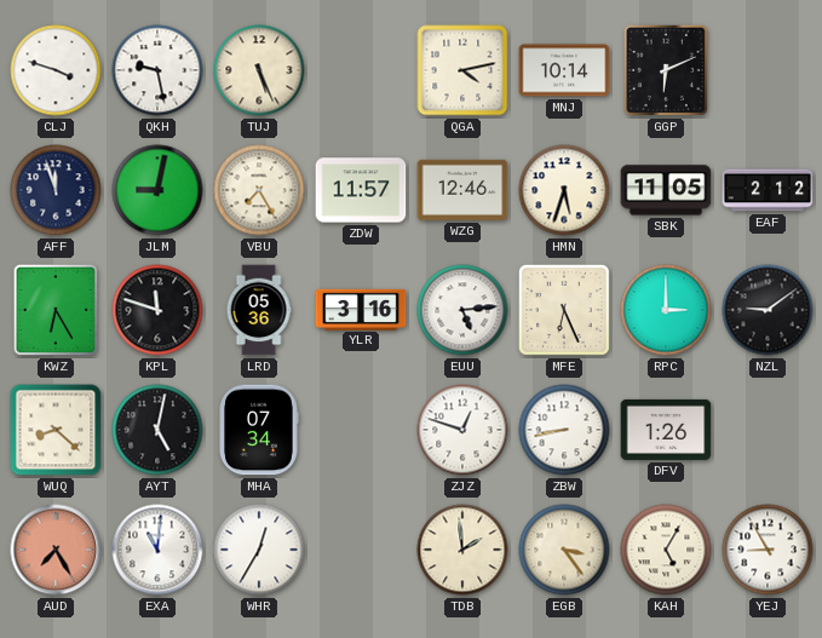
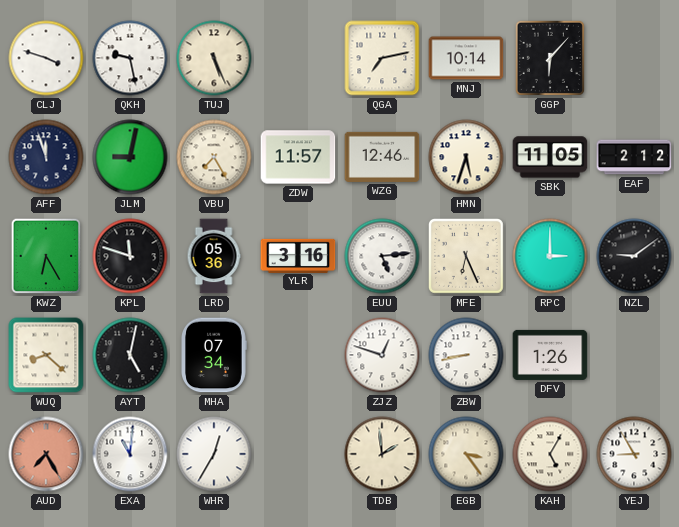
QGA: 4:13 -> 7:13
GGP: 6:11 -> 6:07
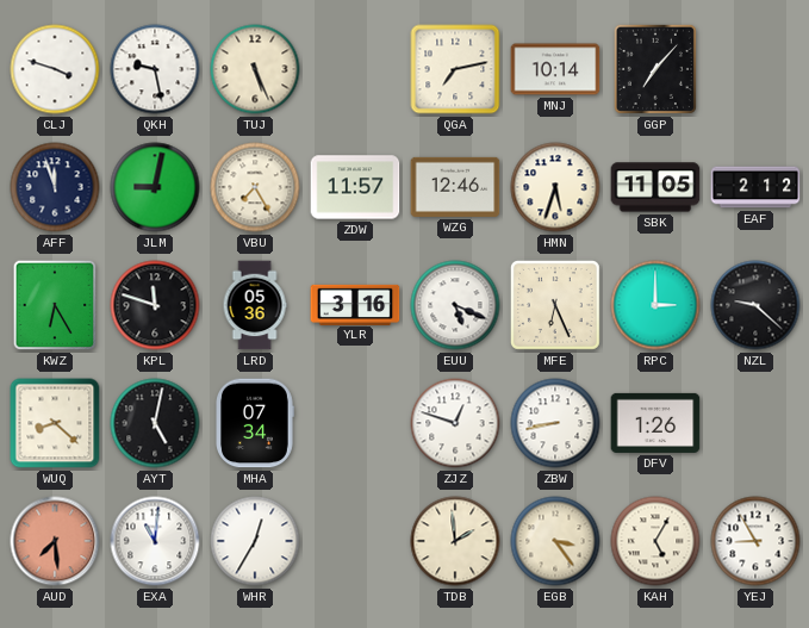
GGP: 6:07 -> 7:07
EUU: 5:14 -> 5:19
NZL: 9:09 -> 9:22
AUD: 7:25 -> 7:29
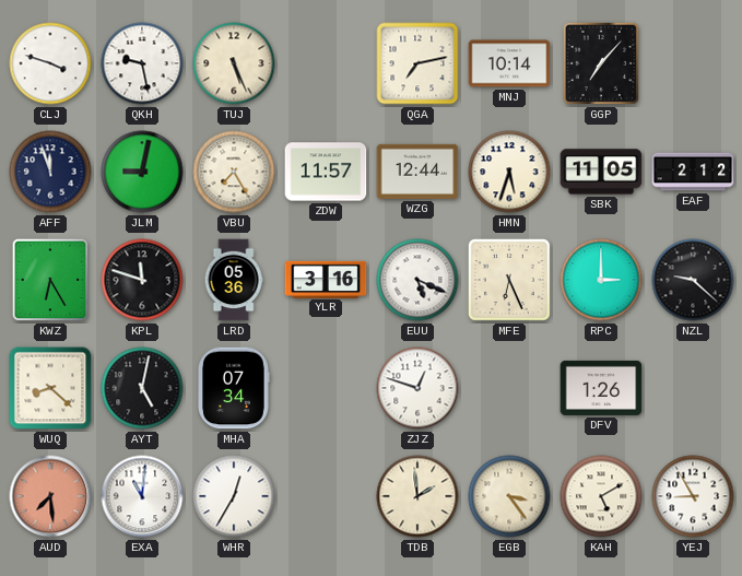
WZG: 12:46 -> 12:44
ZBW: 8:43 -> none
KAH: 5:05 -> 5:10
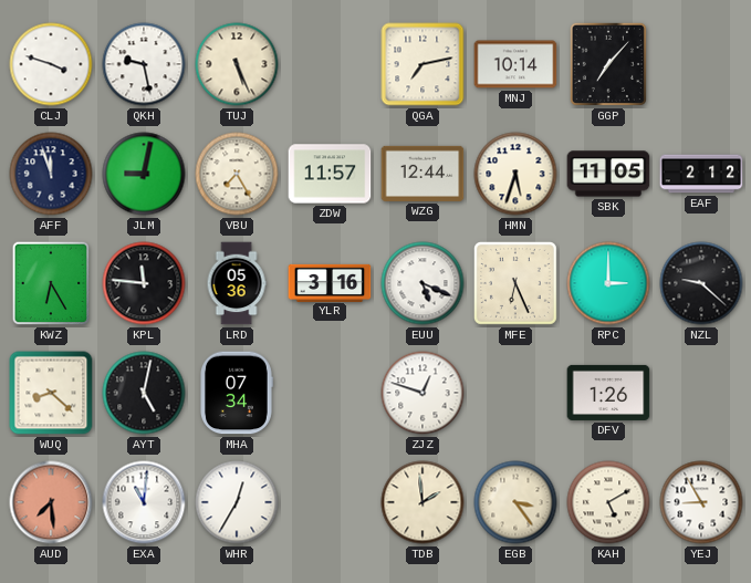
KPL: 11:48 -> 11:46
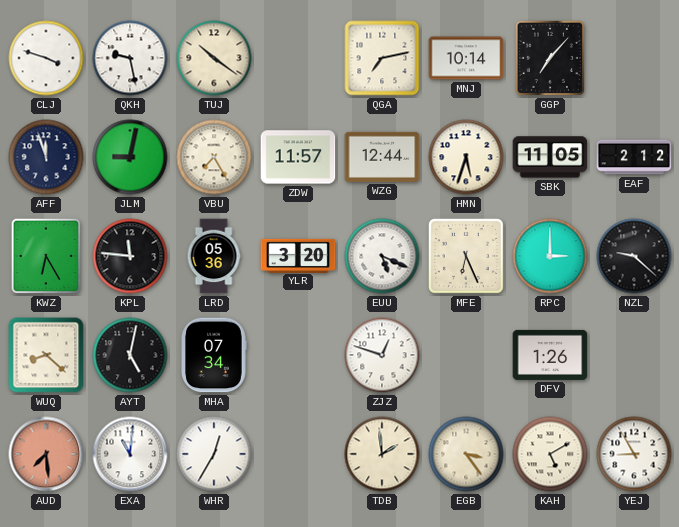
TUJ: 5:26 -> 10:21
YLR: 3:16 -> 3:20
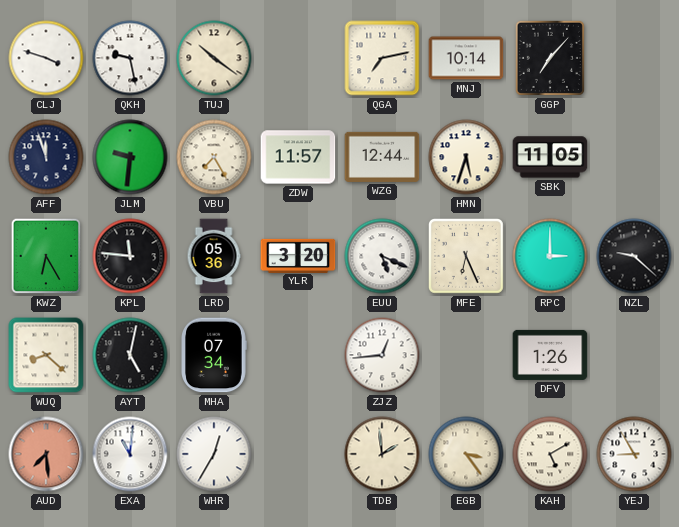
JLM: 9:02 -> 9:31
EAF: 2:12 -> none
ZJZ: 12:48 -> 12:44
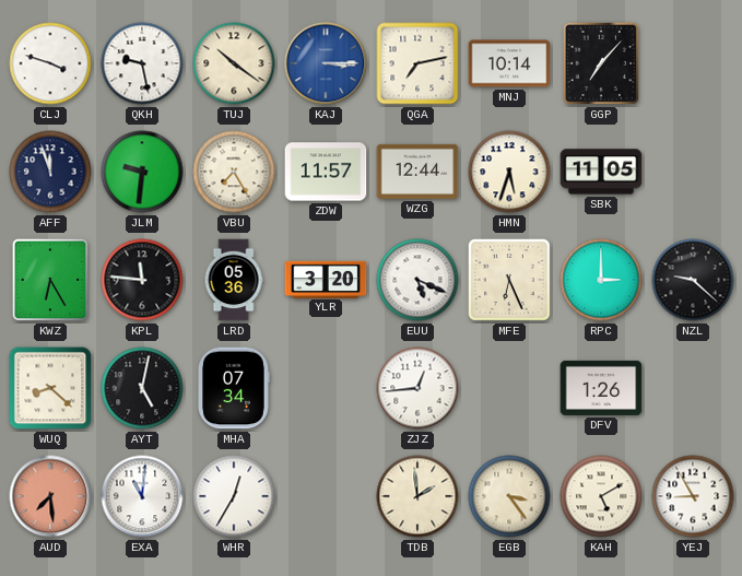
KAJ: none -> 3:15
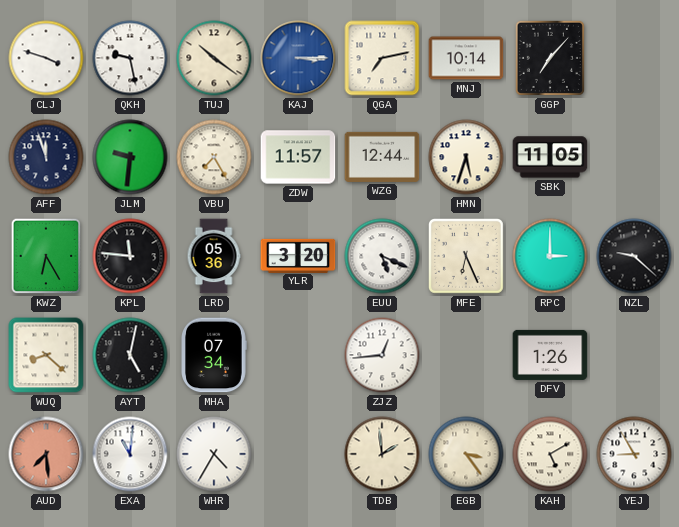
WHR: 12:35 -> 4:35
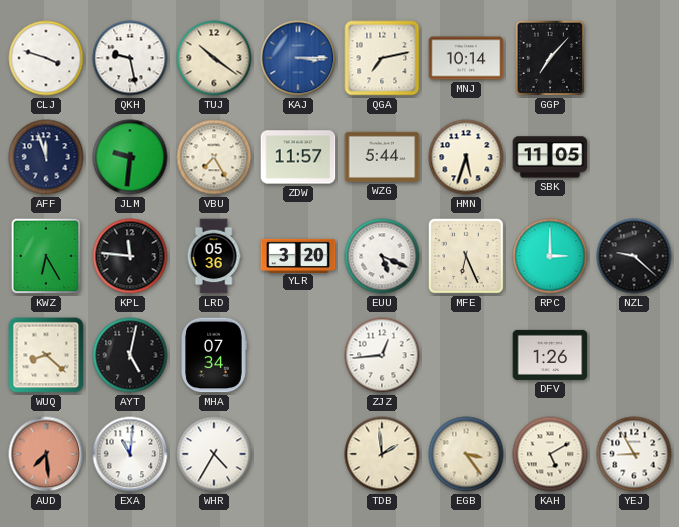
WZG: 12:44 -> 5:44
